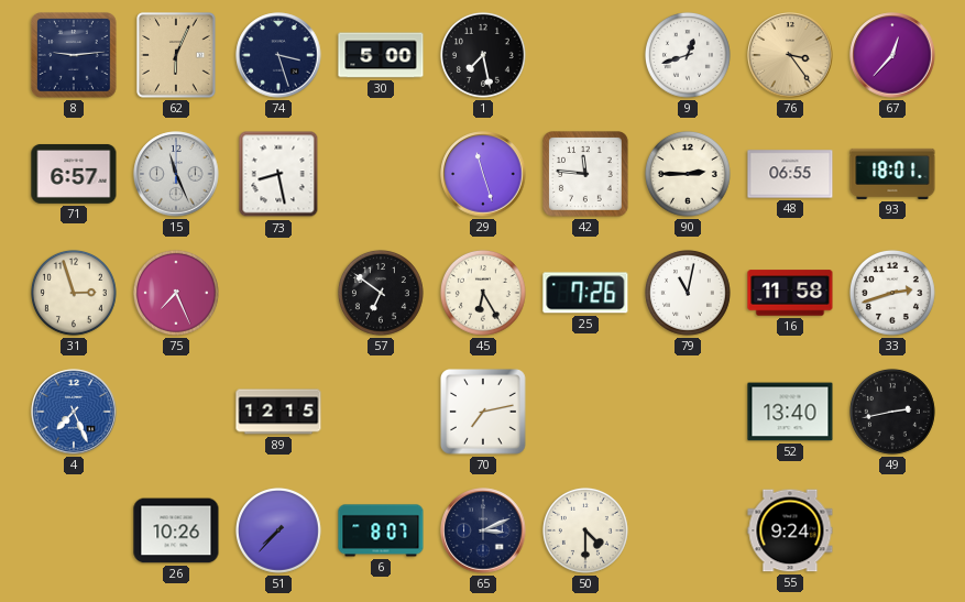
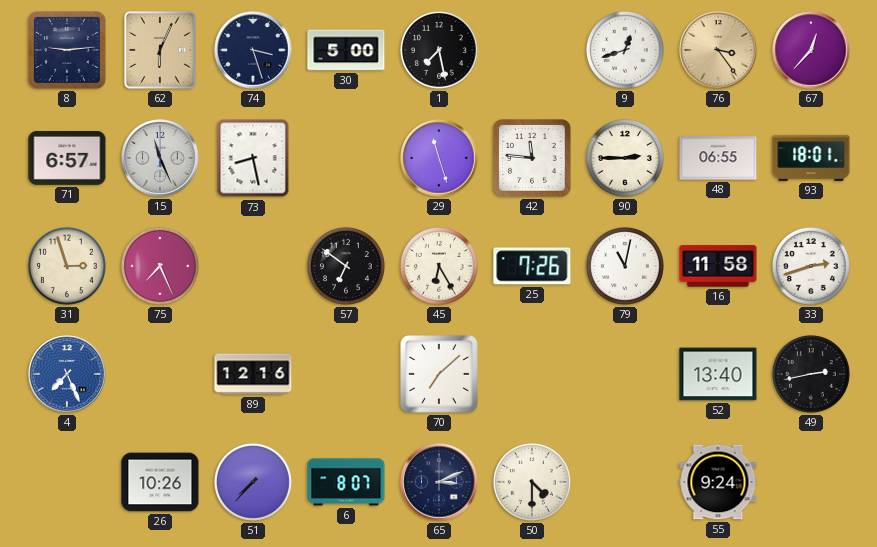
89: 12:15 -> 12:16
70: 7:13 -> 7:08
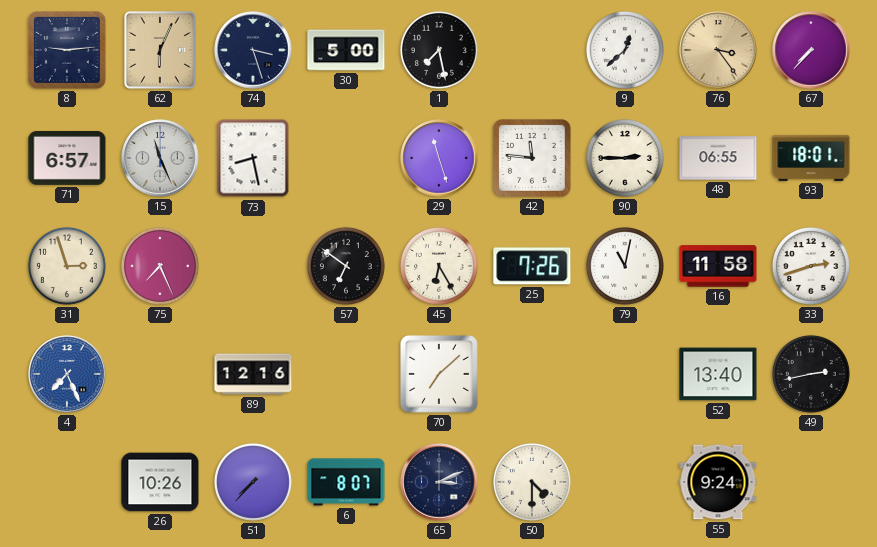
9: 12:42 -> 12:38
67: 12:37 -> 7:37
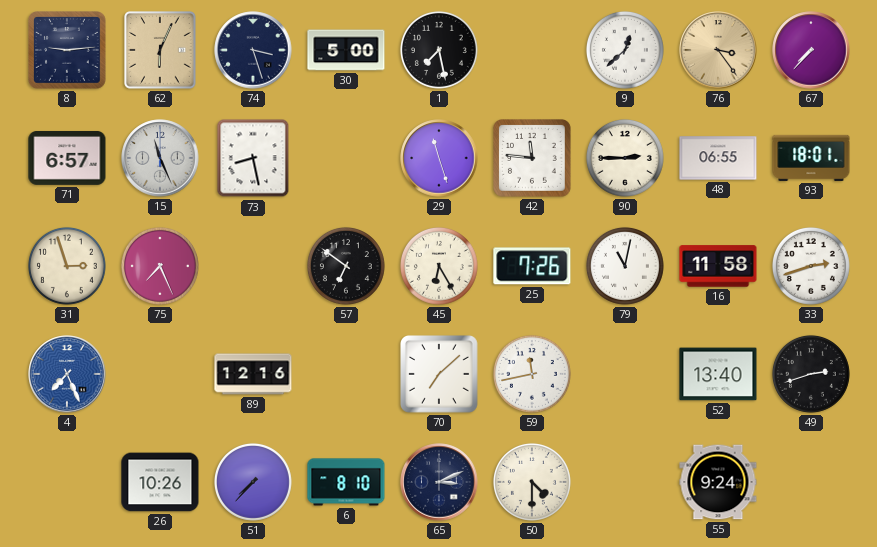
59: none -> 11:43
49: 2:43 -> 2:42
6: 8:07 -> 8:10
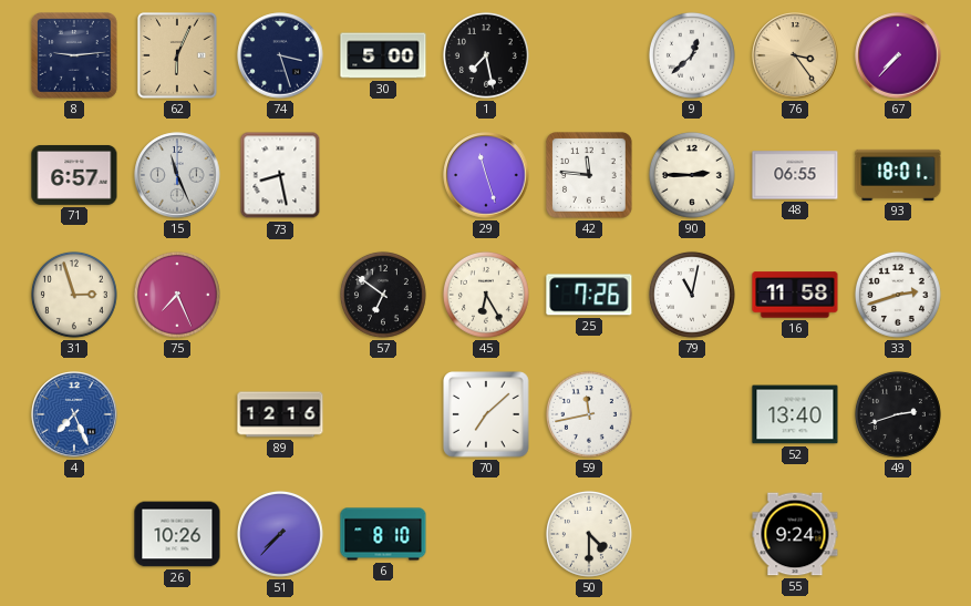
65: 3:11 -> none
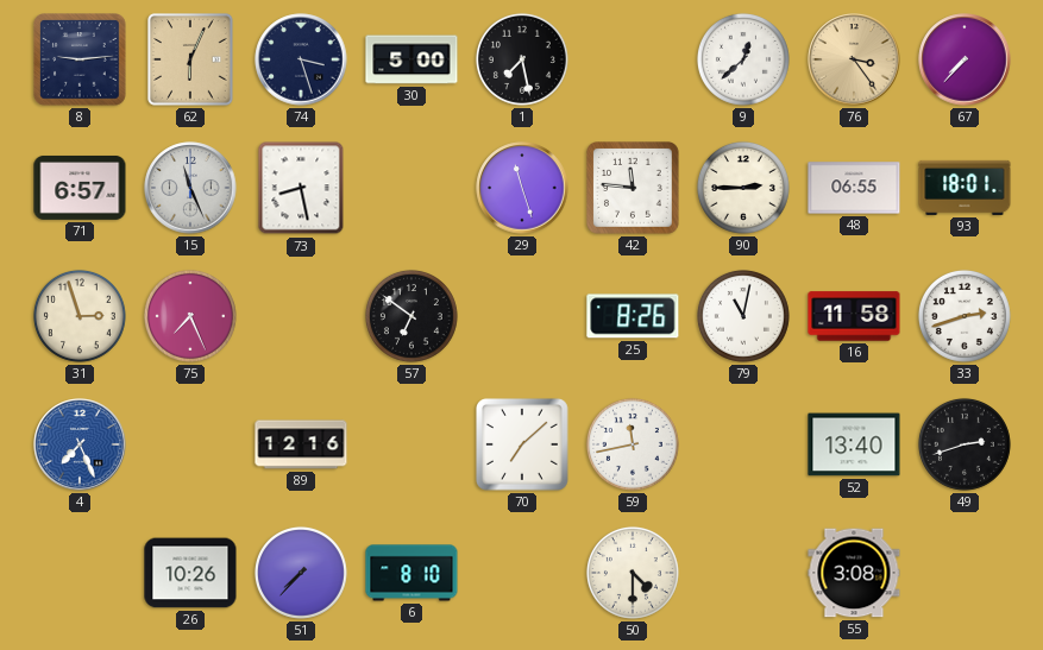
45: 6:25 -> none
25: 7:26 -> 8:26
55: 9:24 -> 3:08
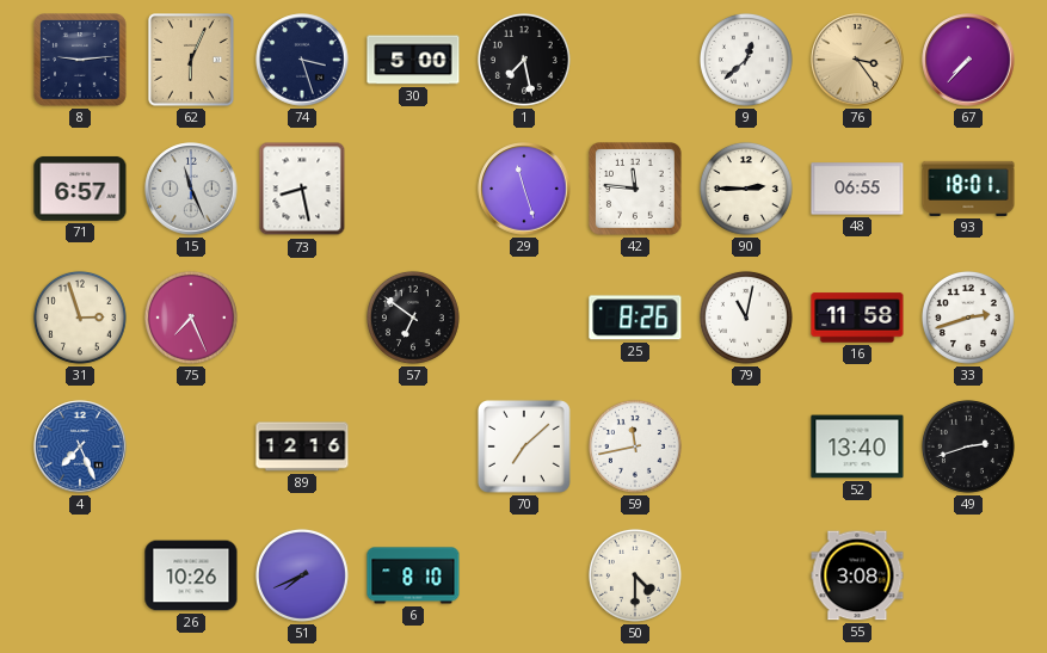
51: 7:37 -> 7:41
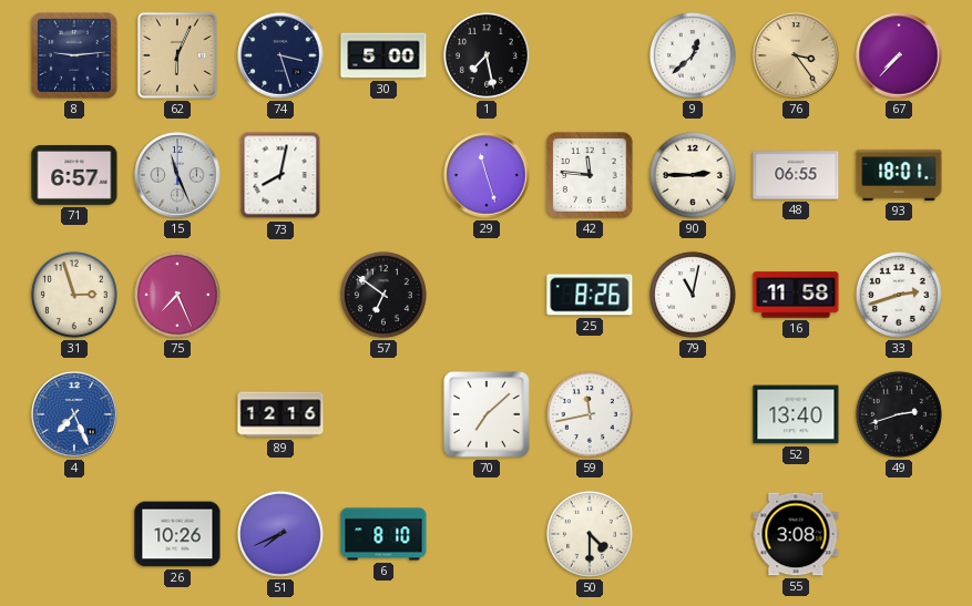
73: 8:28 -> 8:02
